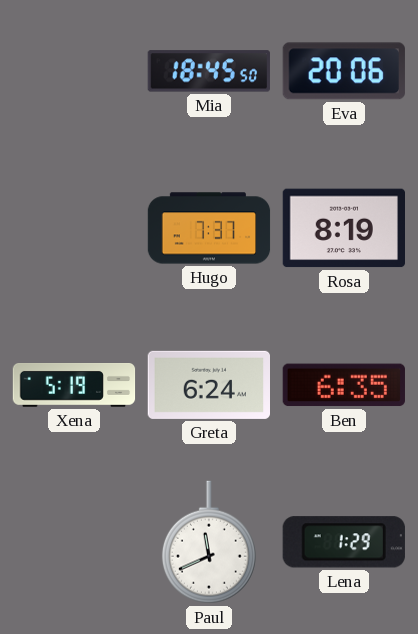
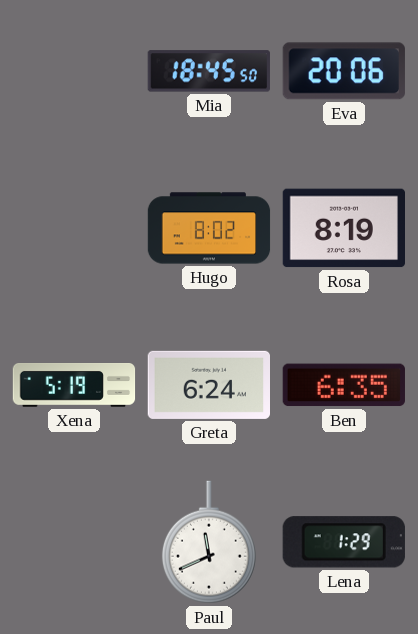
Hugo: 7:37 -> 8:02
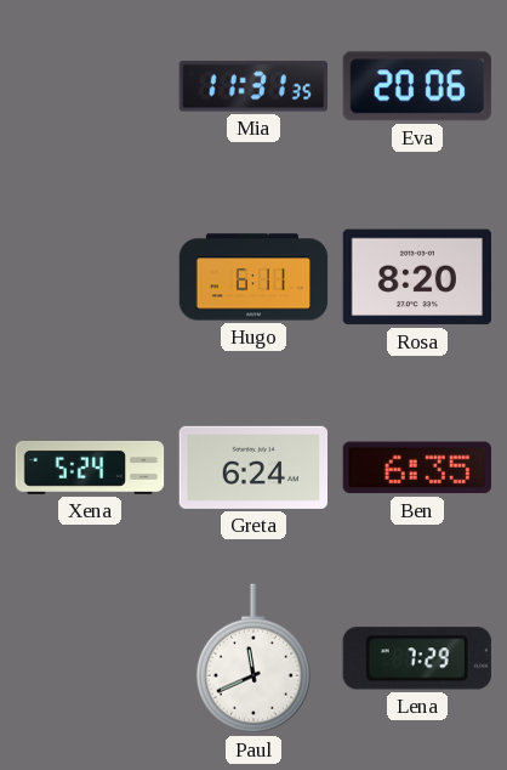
Mia: 18:45 -> 11:31
Hugo: 8:02 -> 6:11
Rosa: 8:19 -> 8:20
Xena: 5:19 -> 5:24
Lena: 1:29 -> 7:29
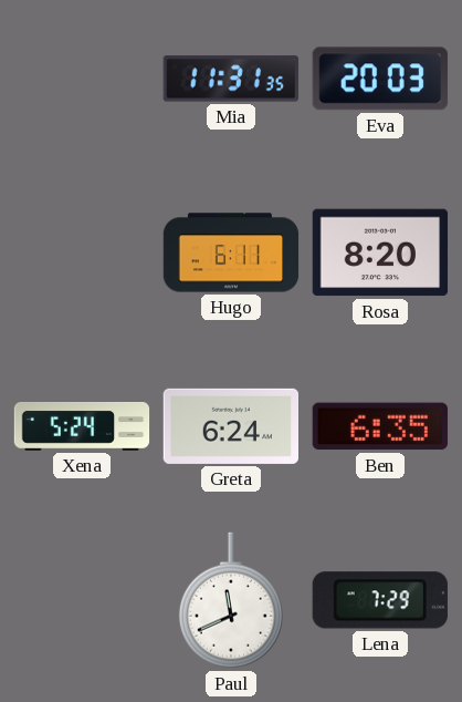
Eva: 20:06 -> 20:03
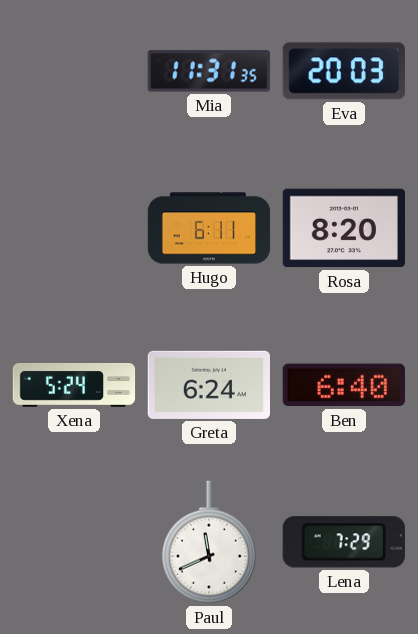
Ben: 6:35 -> 6:40
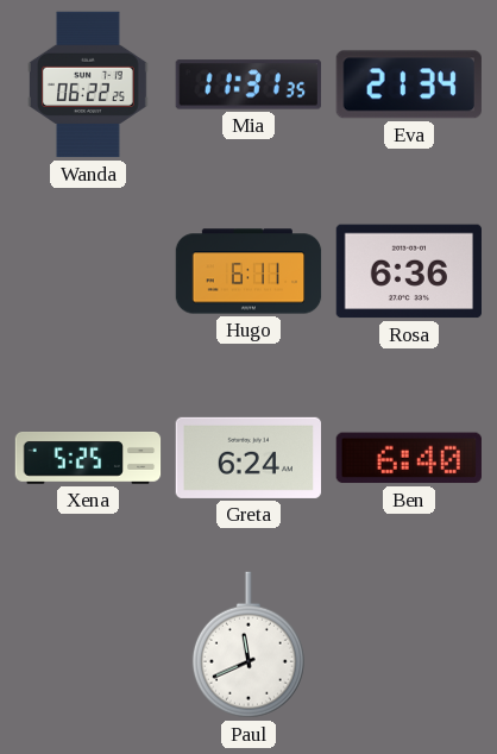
Wanda: none -> 06:22
Eva: 20:03 -> 21:34
Rosa: 8:20 -> 6:36
Xena: 5:24 -> 5:25
Lena: 7:29 -> none
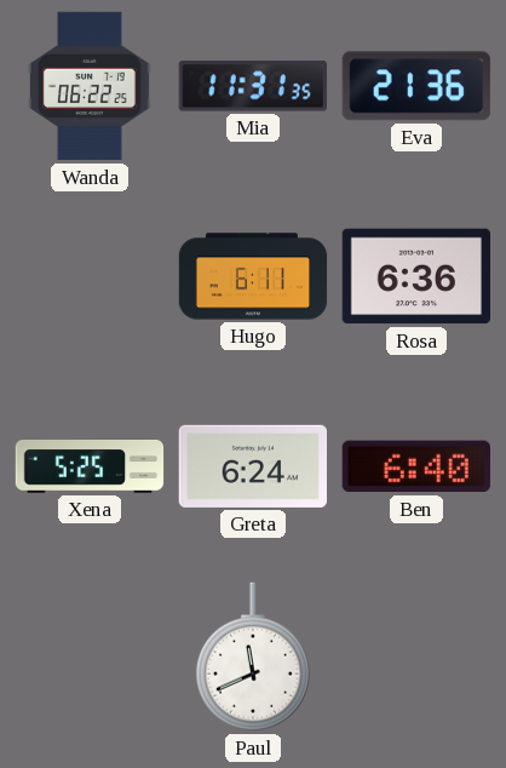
Eva: 21:34 -> 21:36
